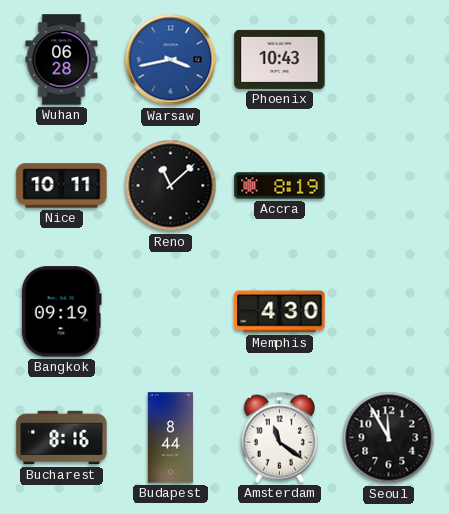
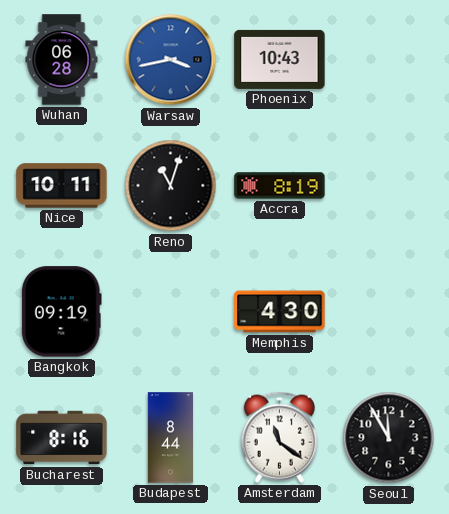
Reno: 11:08 -> 11:03
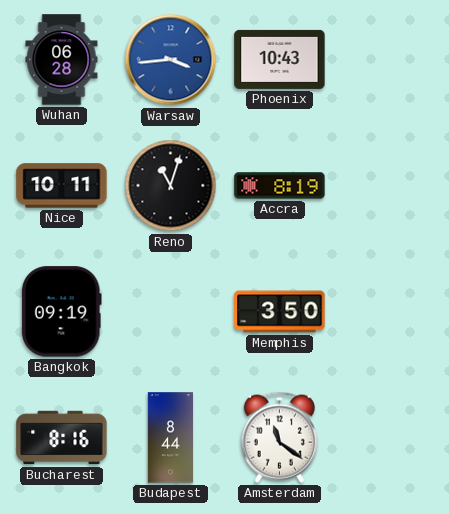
Warsaw: 3:43 -> 3:44
Memphis: 4:30 -> 3:50
Seoul: 11:55 -> none
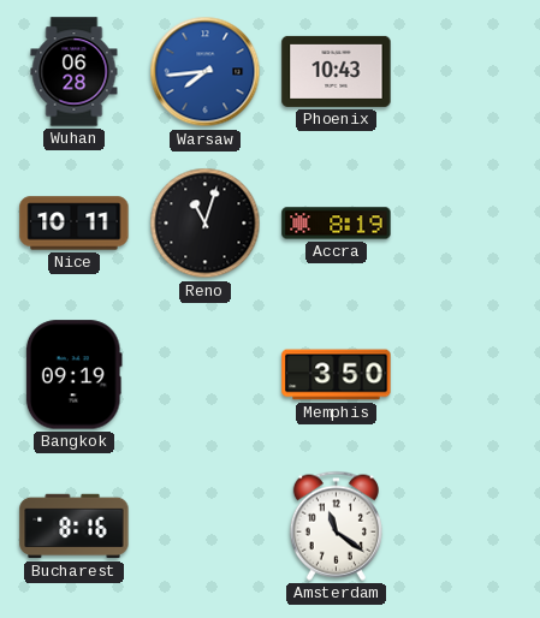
Warsaw: 3:44 -> 7:44
Budapest: 8:44 -> none
